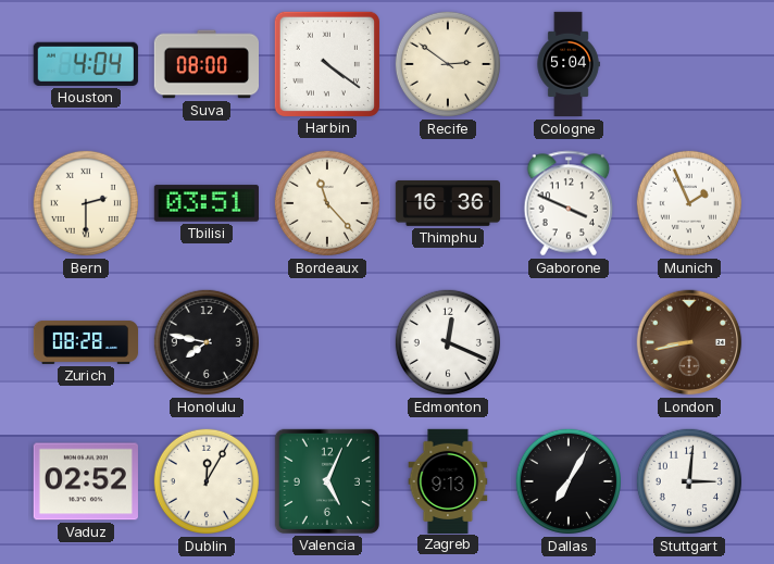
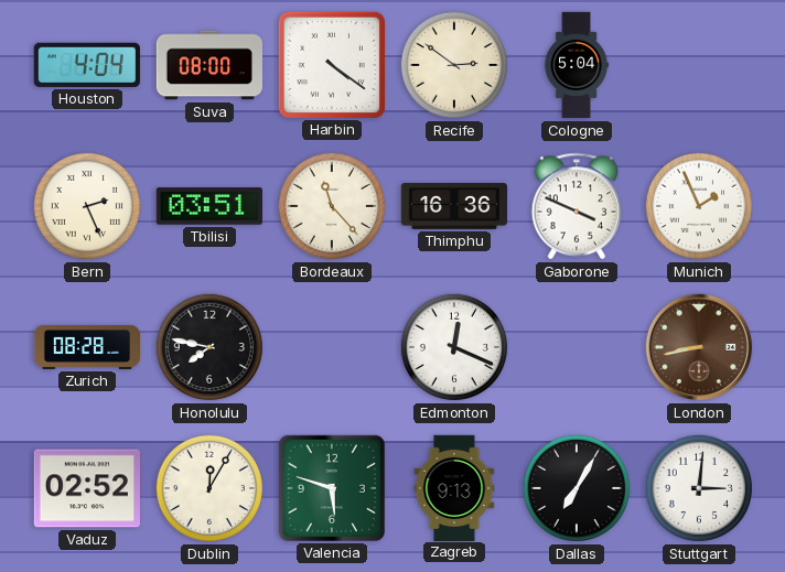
Bern: 2:30 -> 2:26
Valencia: 5:04 -> 5:48
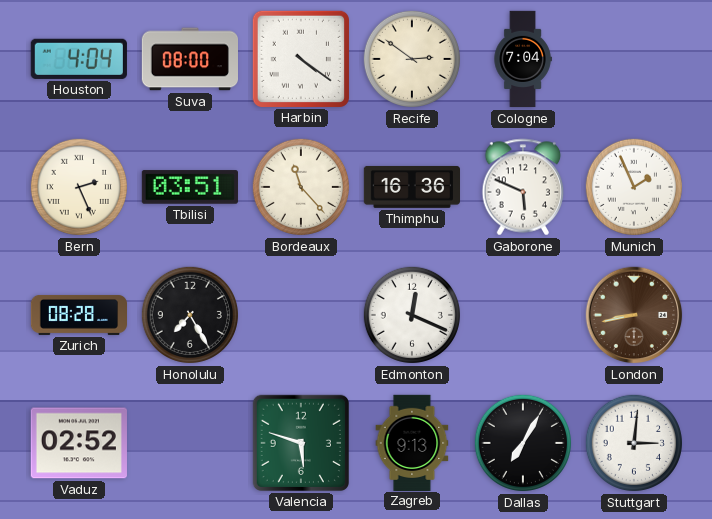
Cologne: 5:04 -> 7:04
Gaborone: 3:49 -> 5:49
Honolulu: 7:47 -> 7:25
Dublin: 12:05 -> none
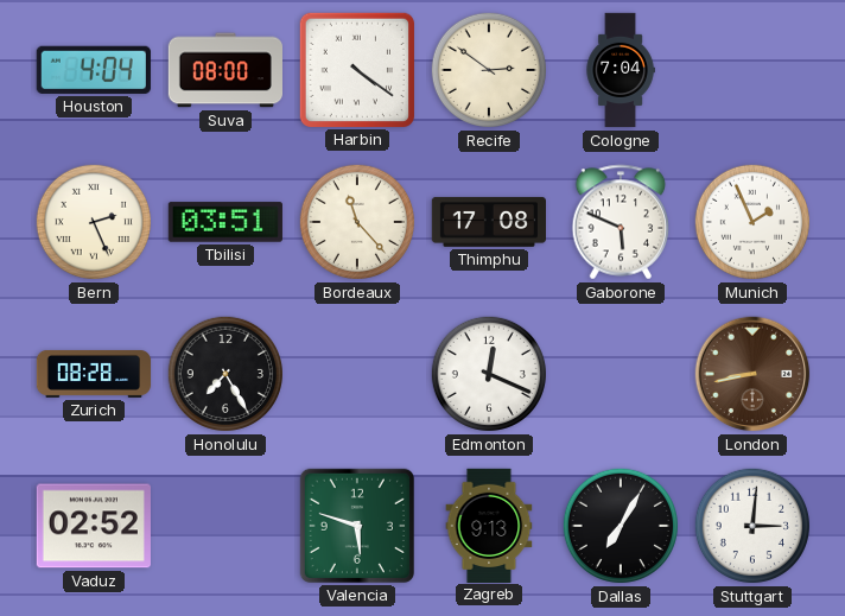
Thimphu: 16:36 -> 17:08
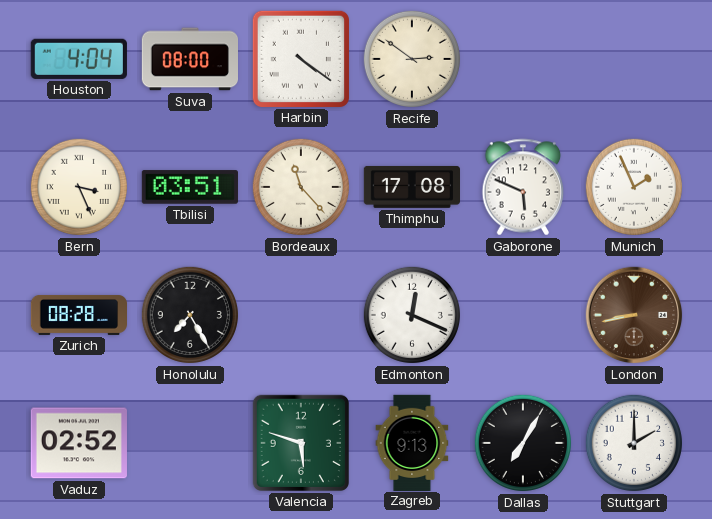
Cologne: 7:04 -> none
Bern: 2:26 -> 3:26
Stuttgart: 3:01 -> 2:00
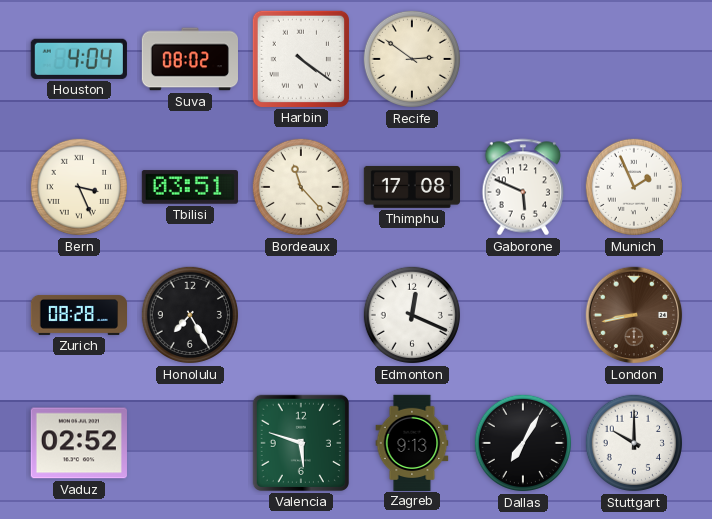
Suva: 08:00 -> 08:02
Stuttgart: 2:00 -> 10:00
